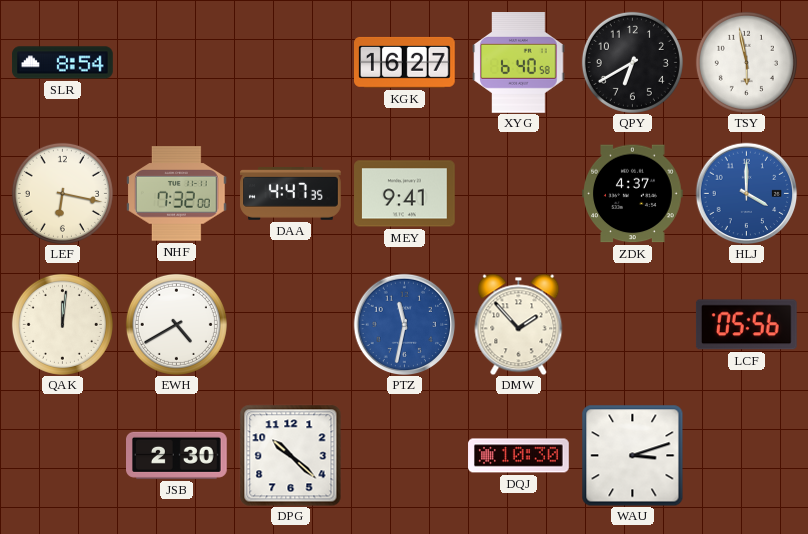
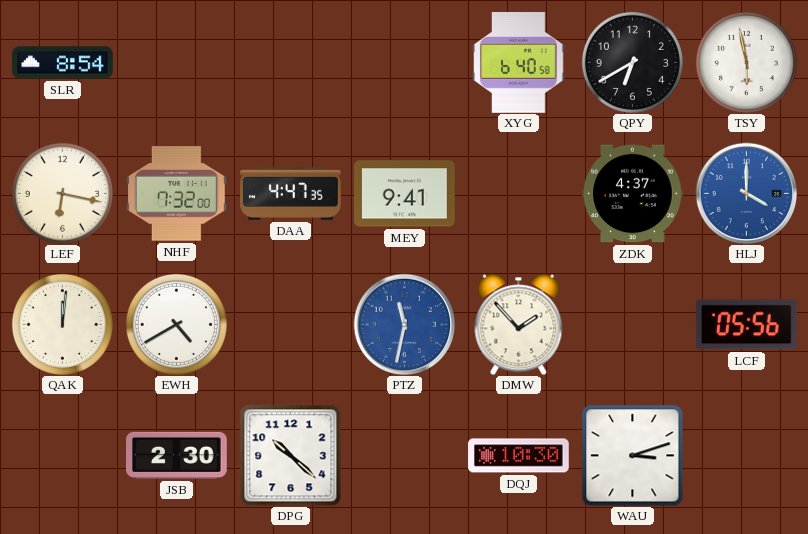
KGK: 16:27 -> none
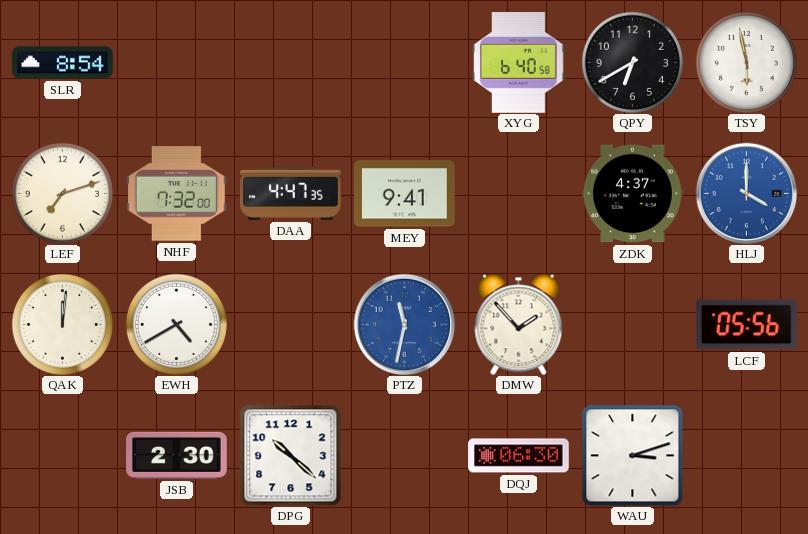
LEF: 6:17 -> 7:12
DQJ: 10:30 -> 06:30
